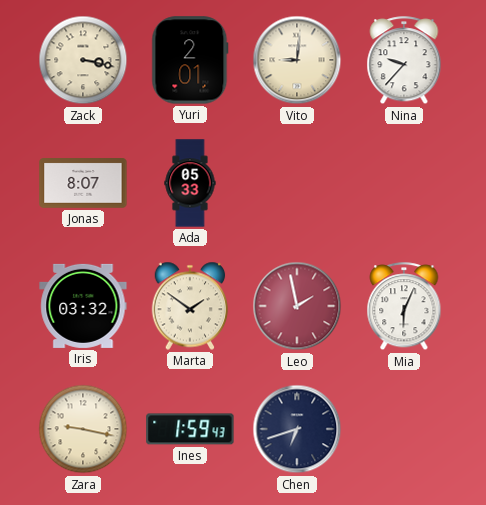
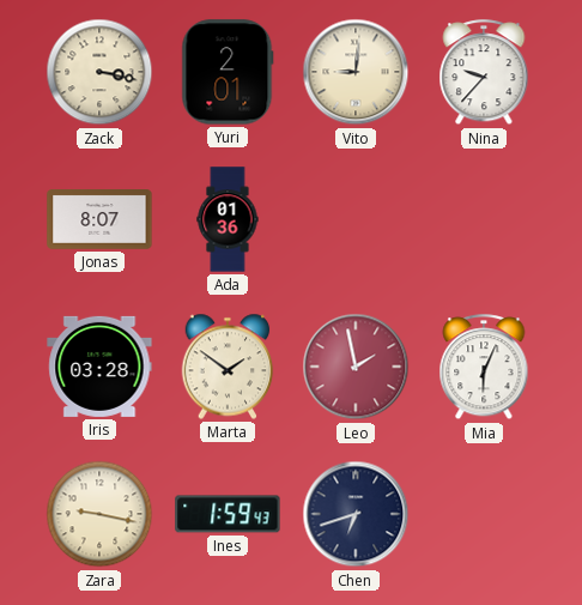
Ada: 05:33 -> 01:36
Iris: 03:32 -> 03:28
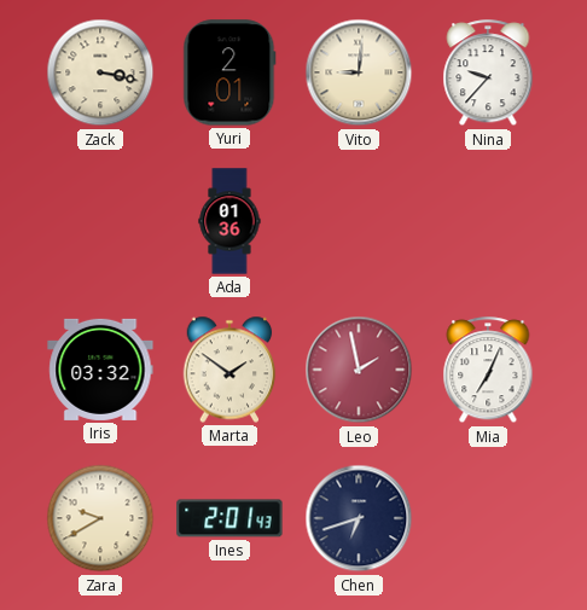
Jonas: 8:07 -> none
Iris: 03:28 -> 03:32
Mia: 6:04 -> 7:04
Zara: 9:17 -> 9:40
Ines: 1:59 -> 2:01
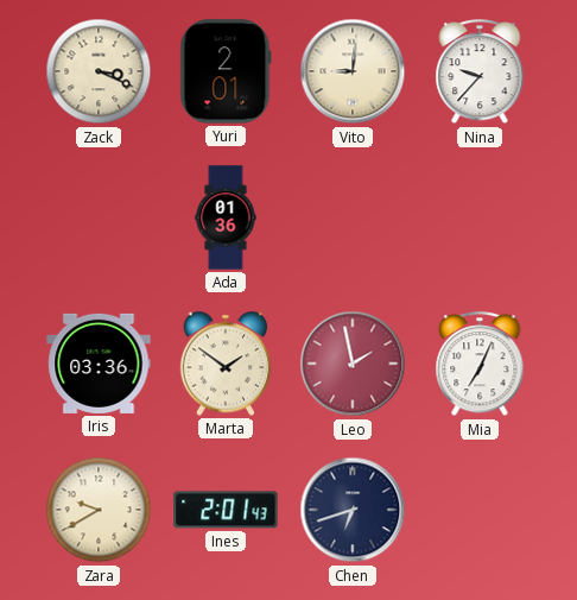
Zack: 3:17 -> 3:19
Iris: 03:32 -> 03:36
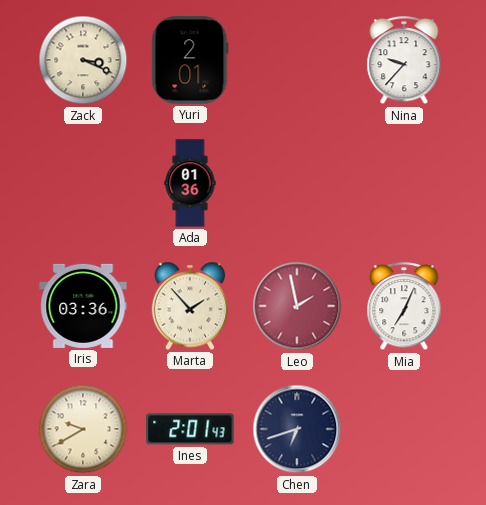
Vito: 9:01 -> none
Marta: 1:51 -> 1:53
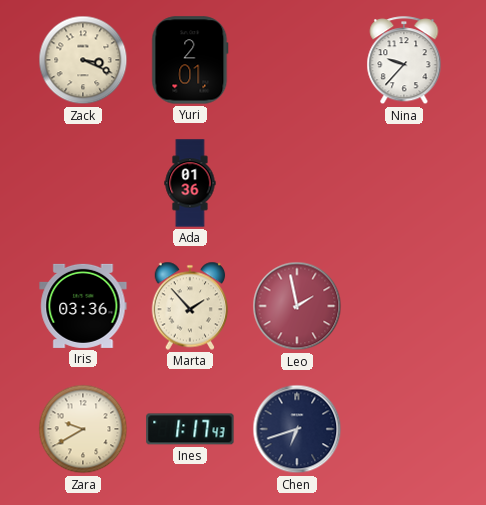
Mia: 7:04 -> none
Ines: 2:01 -> 1:17
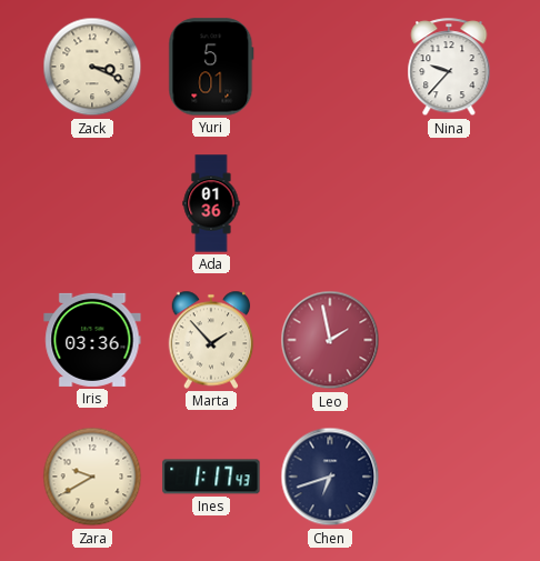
Yuri: 2:01 -> 5:01
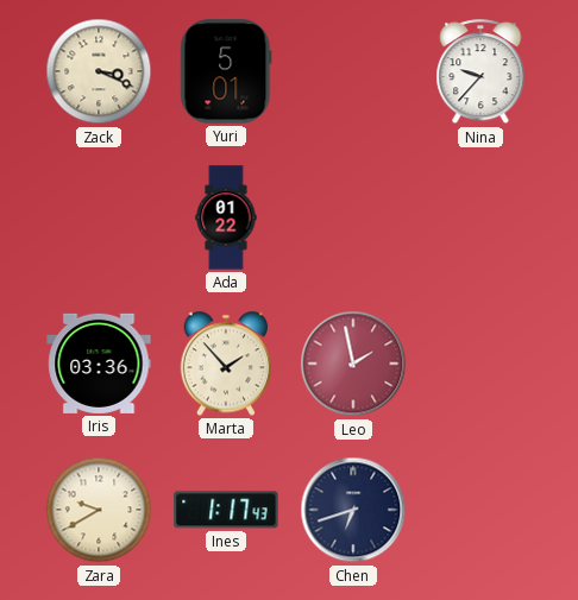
Ada: 01:36 -> 01:22
